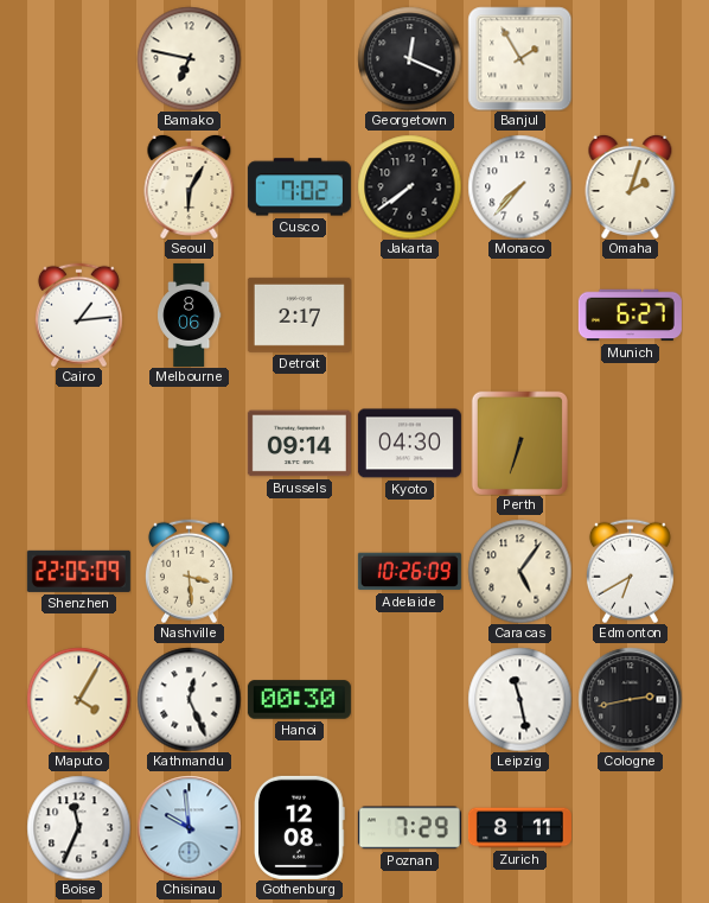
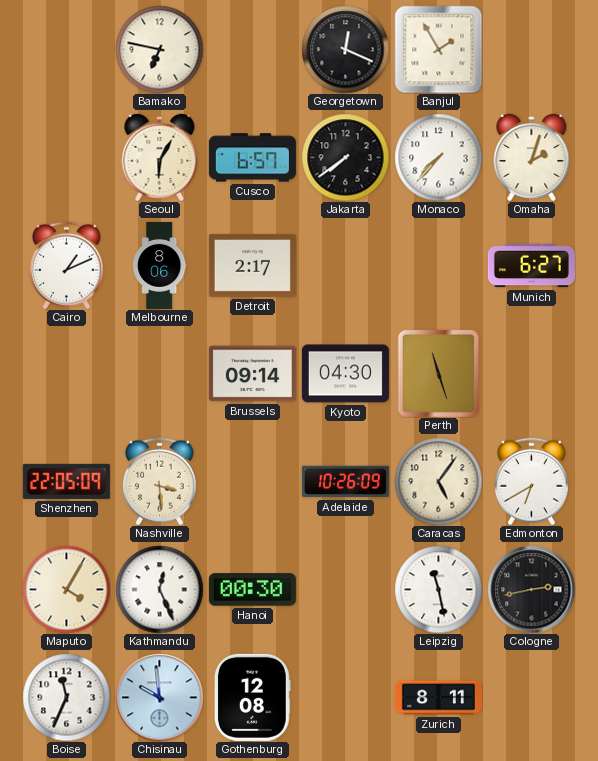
Cusco: 7:02 -> 6:57
Cairo: 1:14 -> 1:11
Perth: 6:33 -> 11:27
Poznan: 7:29 -> none
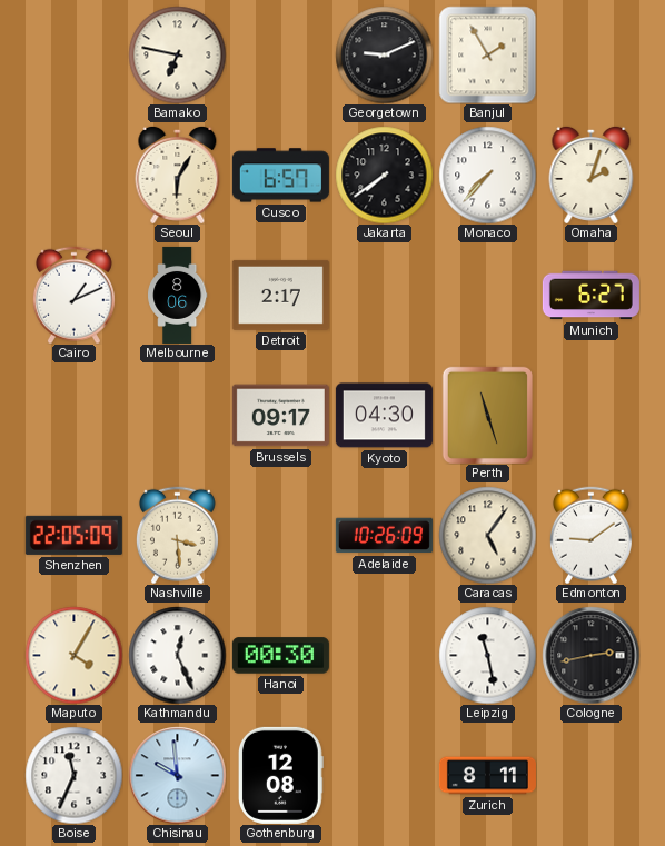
Georgetown: 12:19 -> 9:11
Brussels: 09:14 -> 09:17
Edmonton: 6:40 -> 9:09
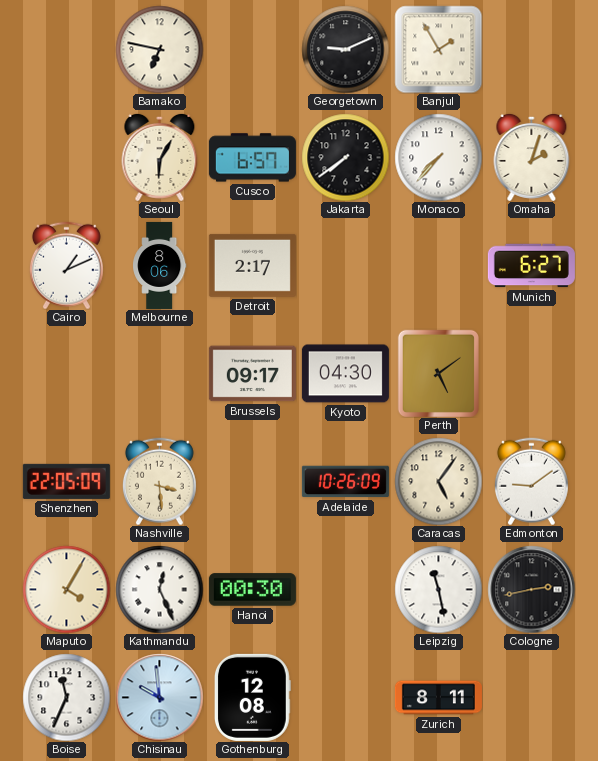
Perth: 11:27 -> 5:09
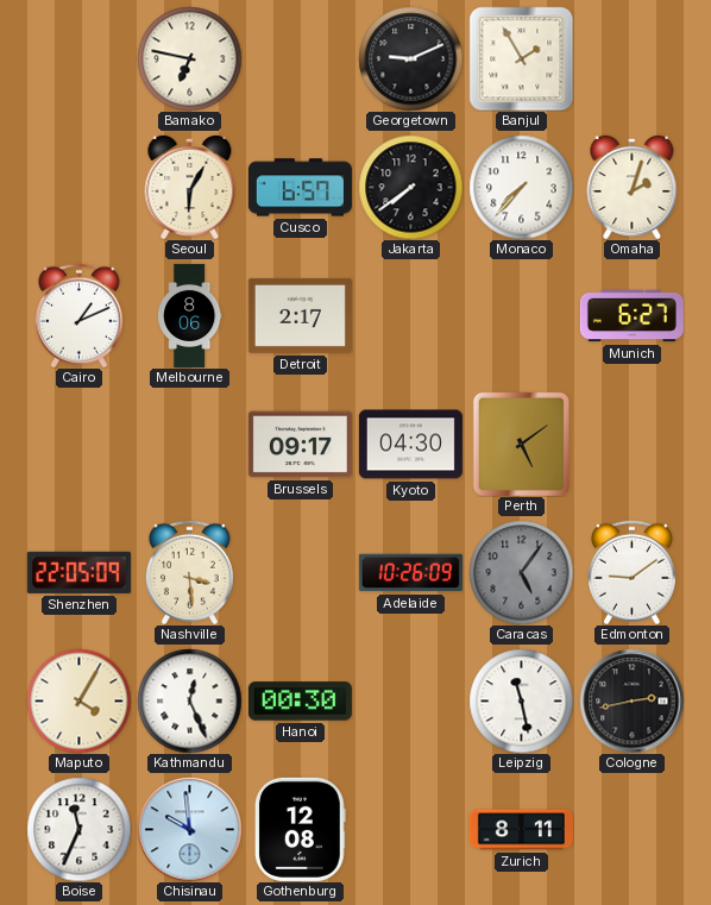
Caracas dial: cream -> grey
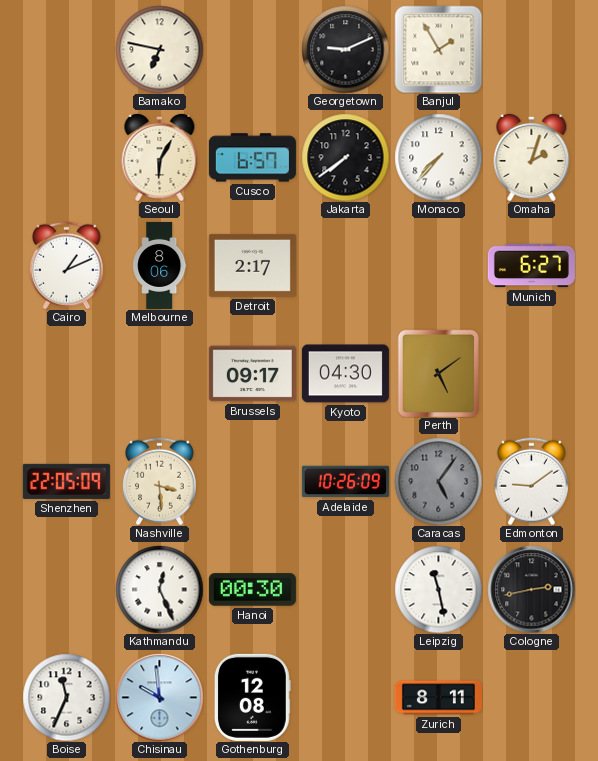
Maputo: 4:05 -> none
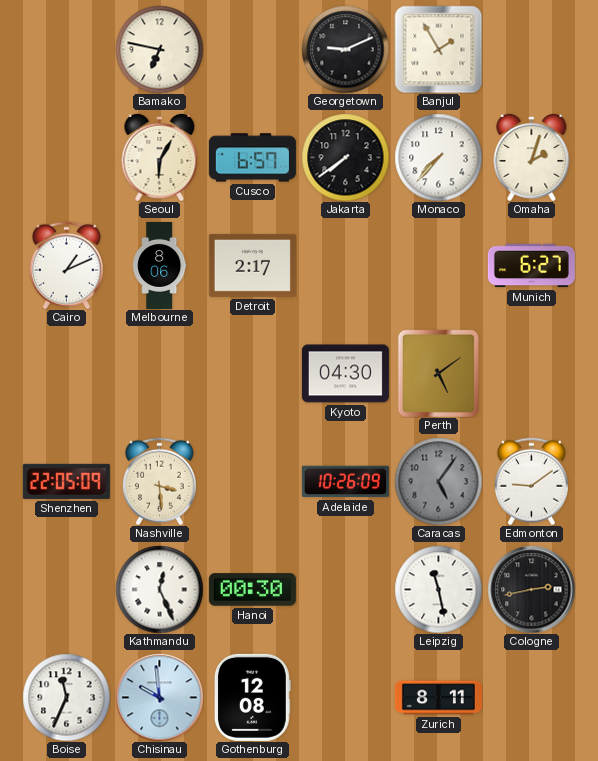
Brussels: 09:17 -> none
